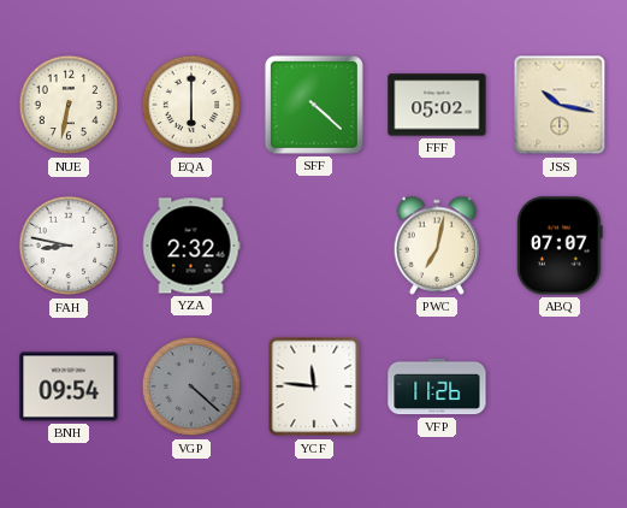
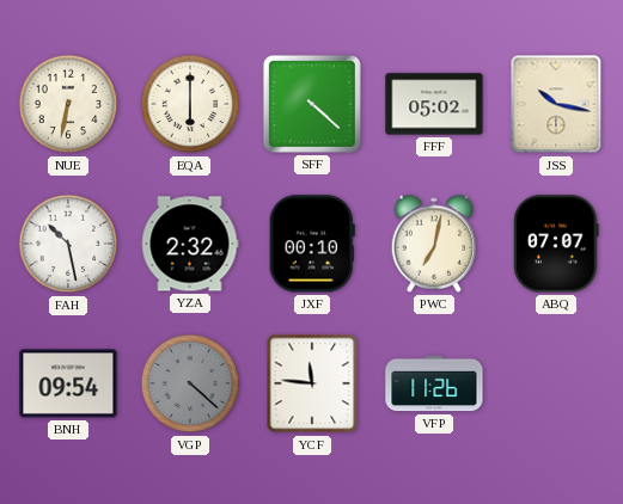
FAH: 8:47 -> 10:28
JXF: none -> 00:10
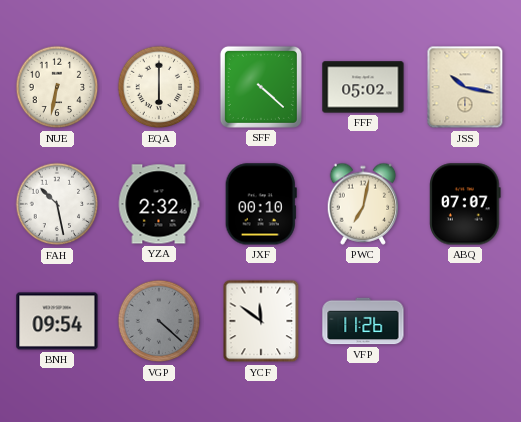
YCF: 11:46 -> 11:51
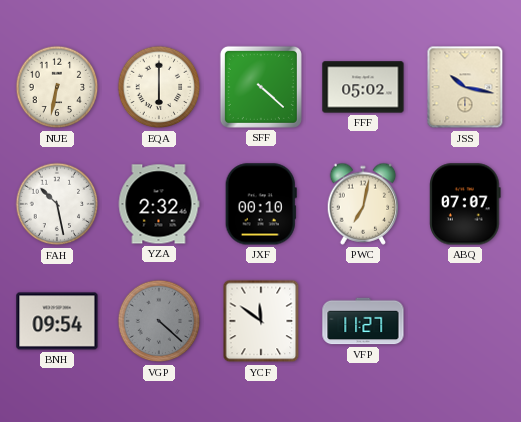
VFP: 11:26 -> 11:27
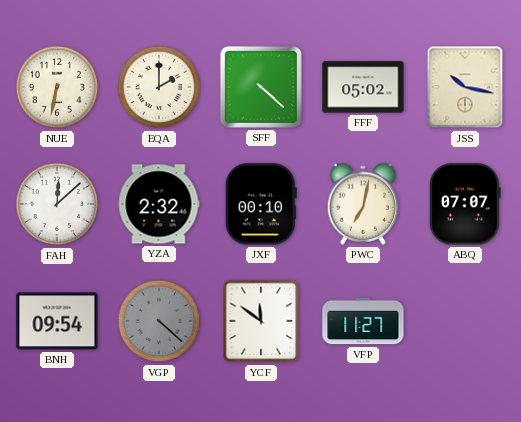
EQA: 6:00 -> 2:00
FAH: 10:28 -> 12:08
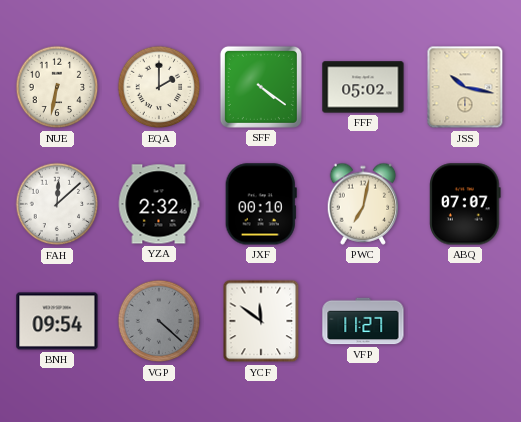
SFF: 4:22 -> 4:21
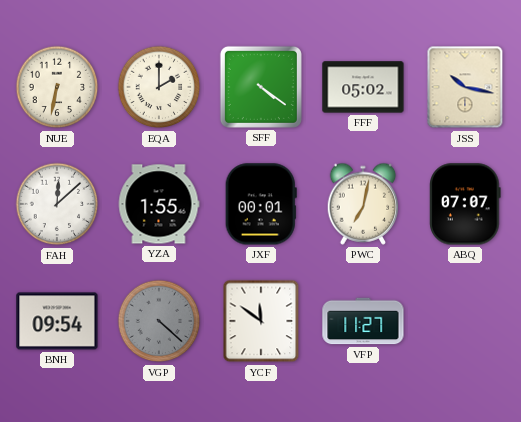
YZA: 2:32 -> 1:55
JXF: 00:10 -> 00:01
